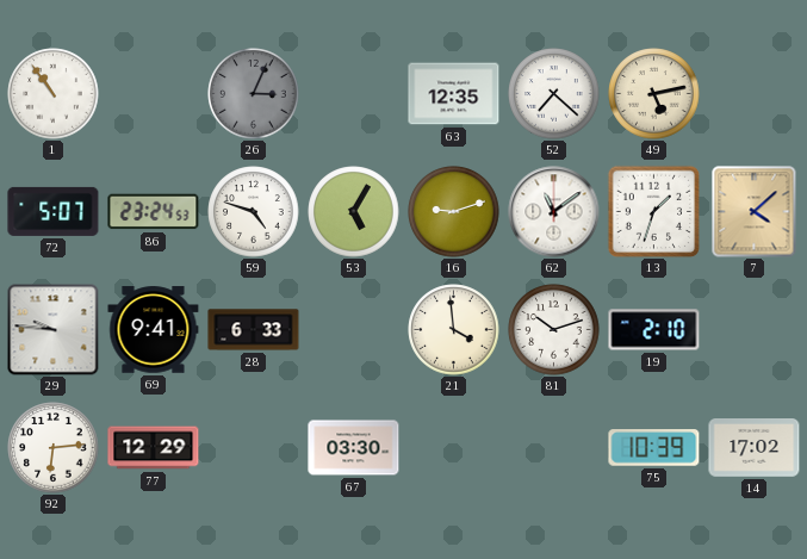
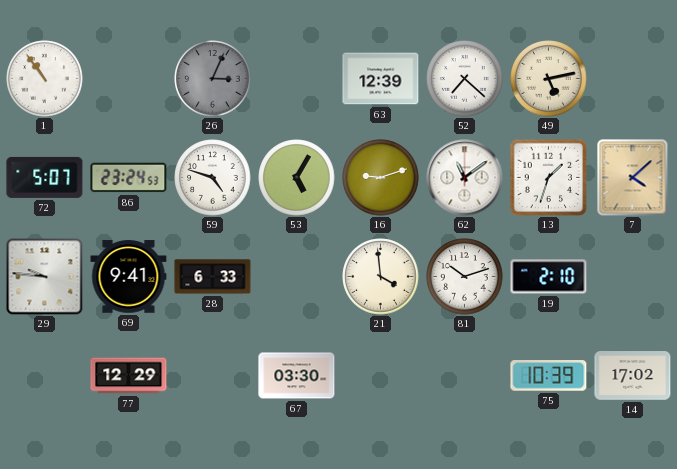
63: 12:35 -> 12:39
92: 6:14 -> none
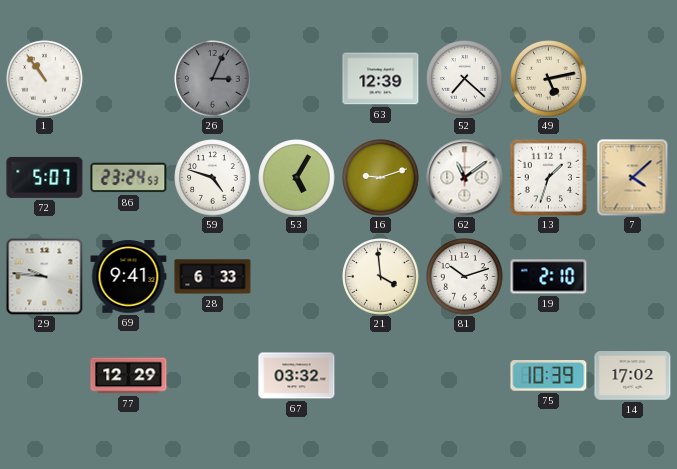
67: 03:30 -> 03:32
